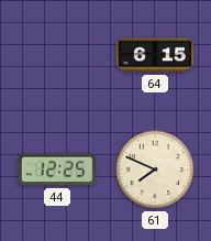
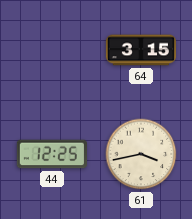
64: 6:15 -> 3:15
61: 7:49 -> 3:43
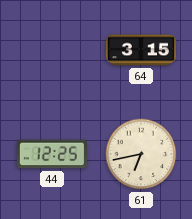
61: 3:43 -> 6:43
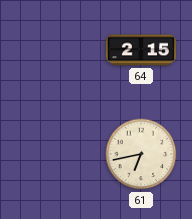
64: 3:15 -> 2:15
44: 12:25 -> none
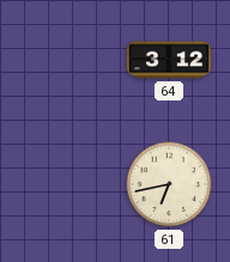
64: 2:15 -> 3:12
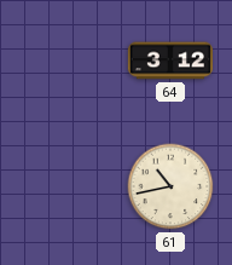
61: 6:43 -> 10:43
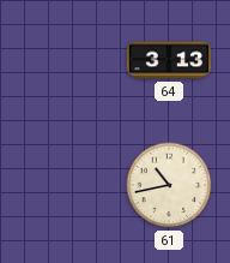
64: 3:12 -> 3:13
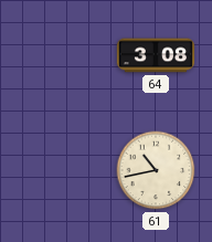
64: 3:13 -> 3:08
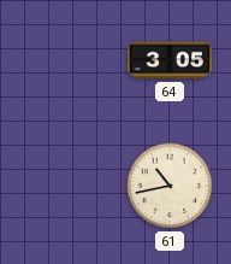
64: 3:08 -> 3:05
